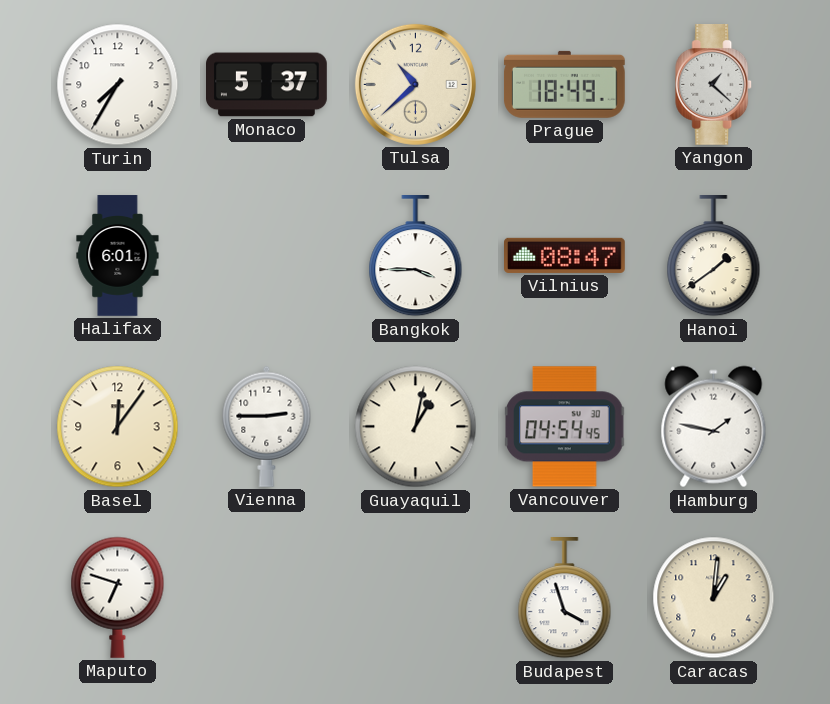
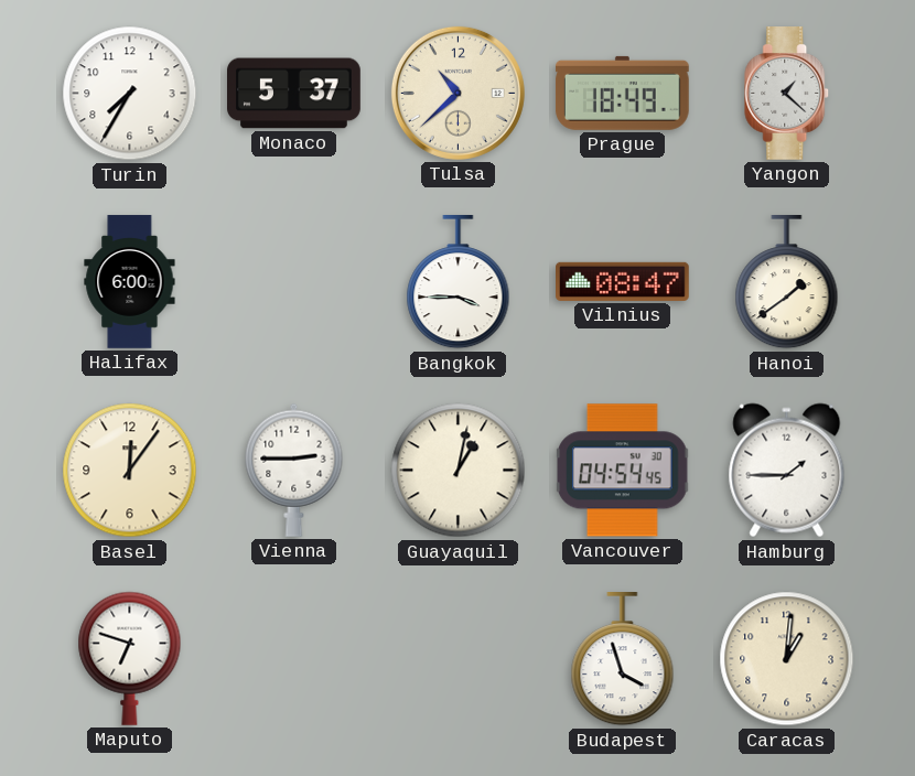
Halifax: 6:01 -> 6:00
Hamburg: 1:47 -> 1:45
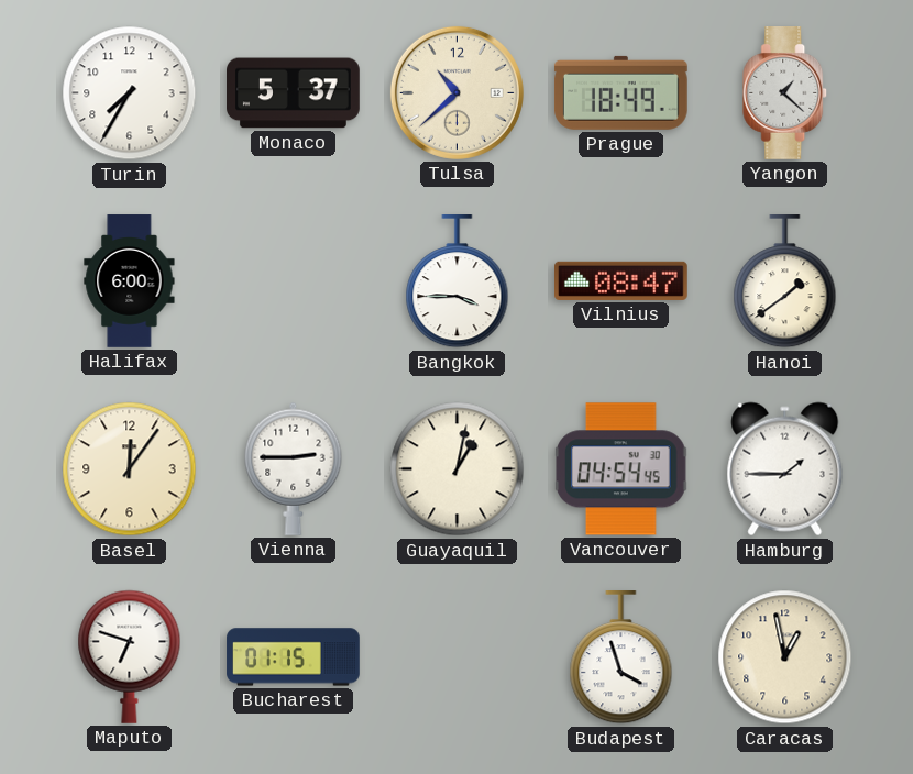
Bucharest: none -> 01:15
Caracas: 1:01 -> 12:58
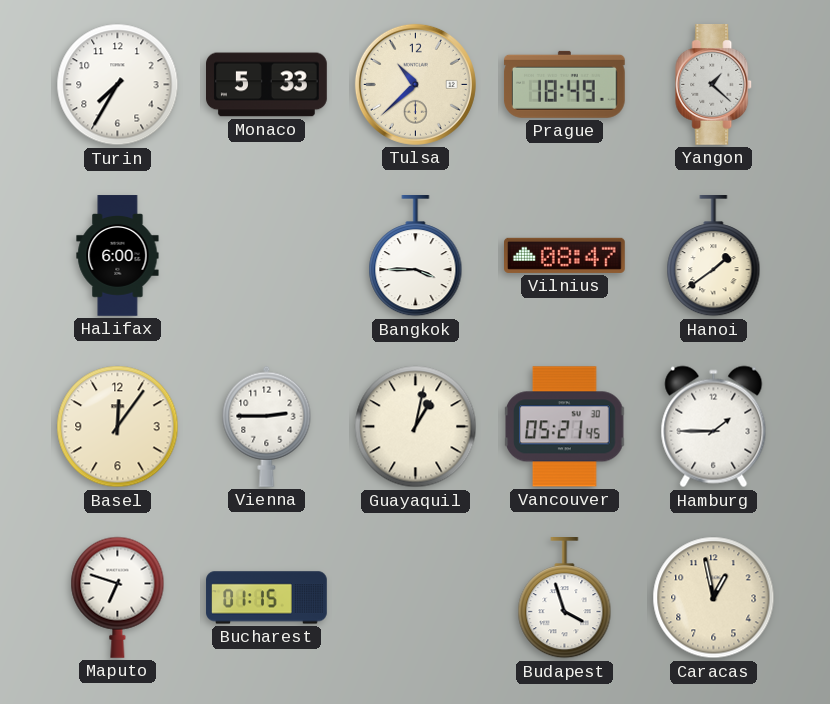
Monaco: 5:37 -> 5:33
Vancouver: 04:54 -> 05:21
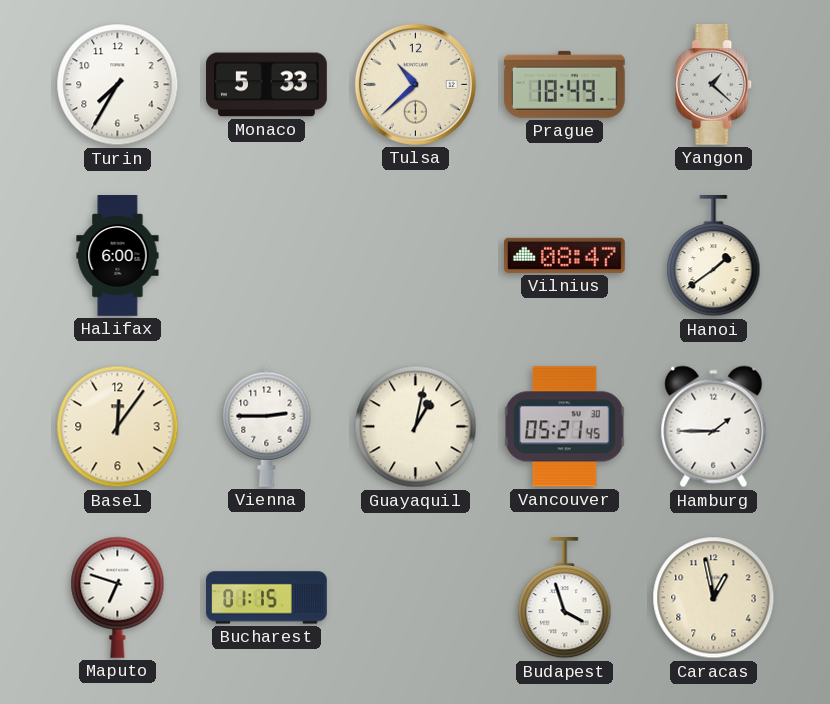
Bangkok: 3:45 -> none
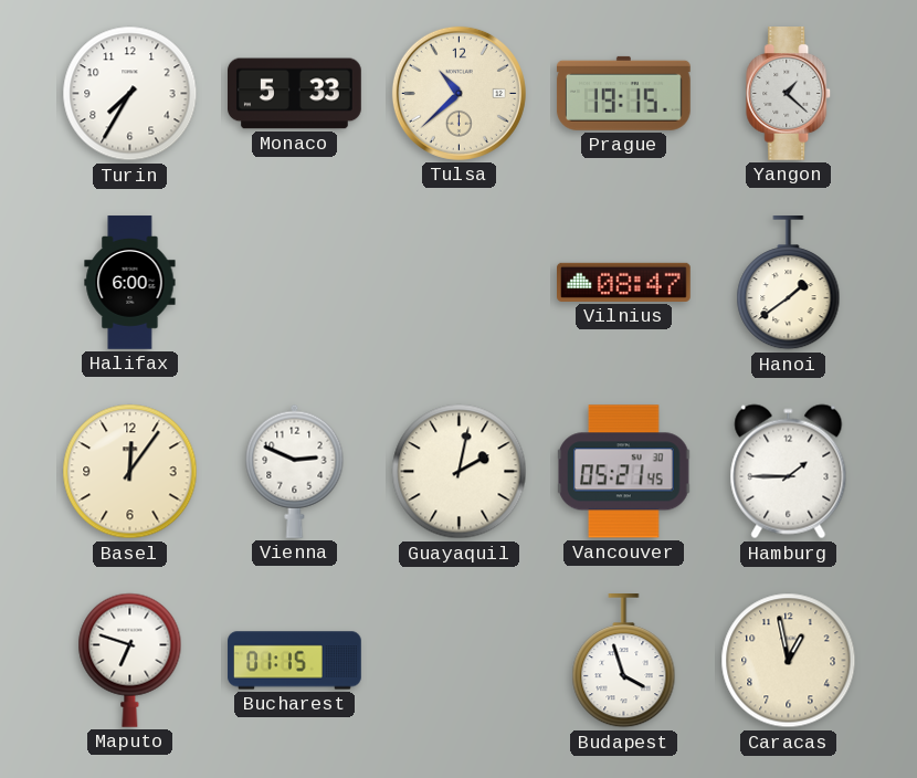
Prague: 18:49 -> 19:15
Vienna: 2:45 -> 2:49
Guayaquil: 1:02 -> 2:02
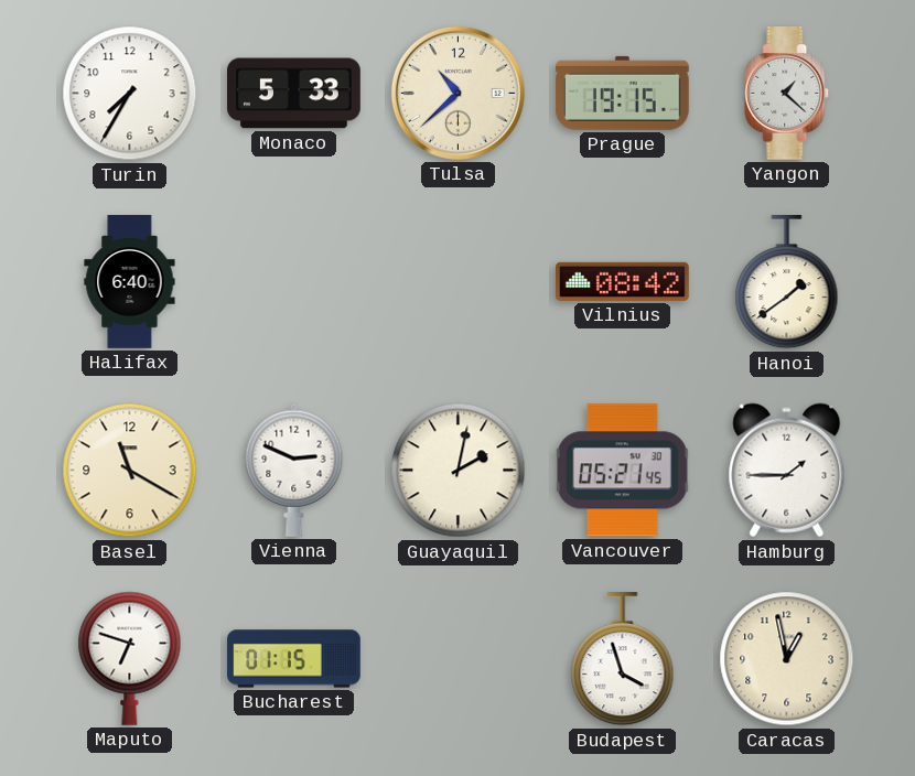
Halifax: 6:00 -> 6:40
Vilnius: 08:47 -> 08:42
Basel: 12:06 -> 11:20
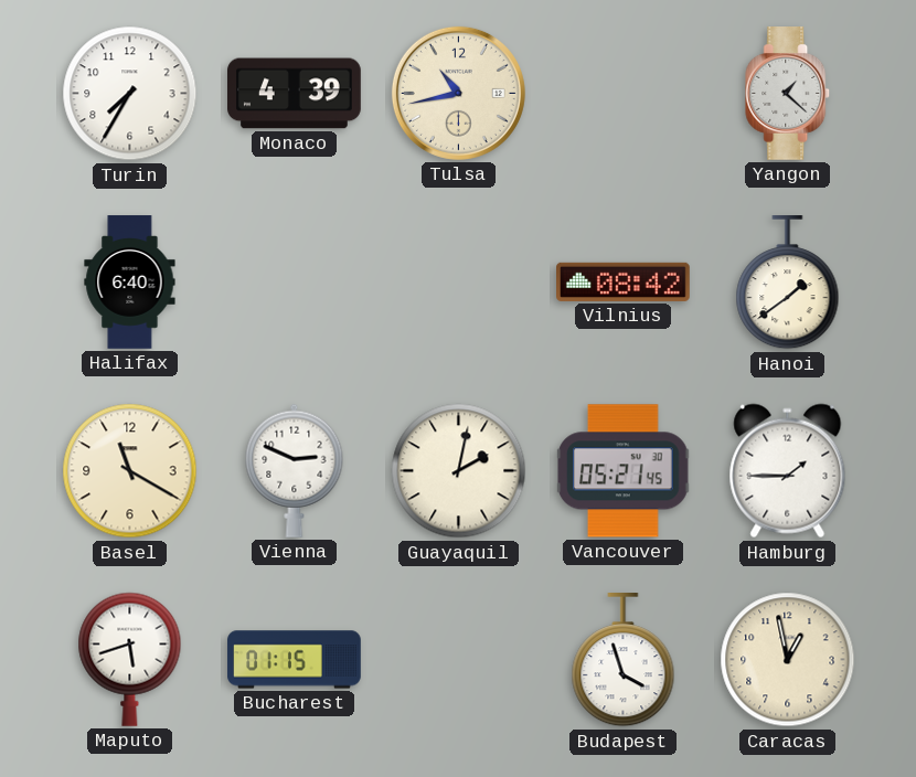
Monaco: 5:33 -> 4:39
Tulsa: 10:38 -> 10:43
Prague: 19:15 -> none
Maputo: 6:48 -> 5:42
